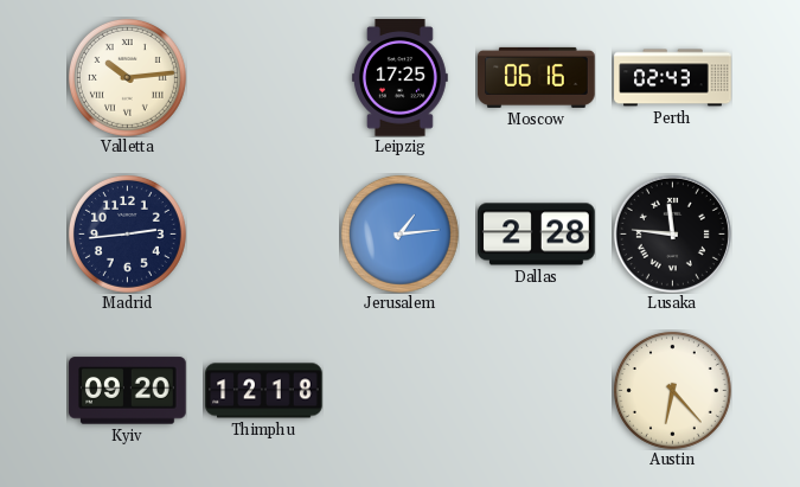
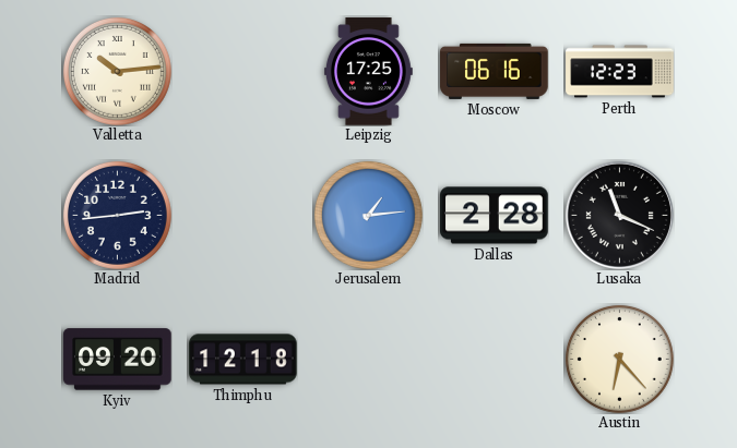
Perth: 02:43 -> 12:23
Lusaka: 11:46 -> 11:19
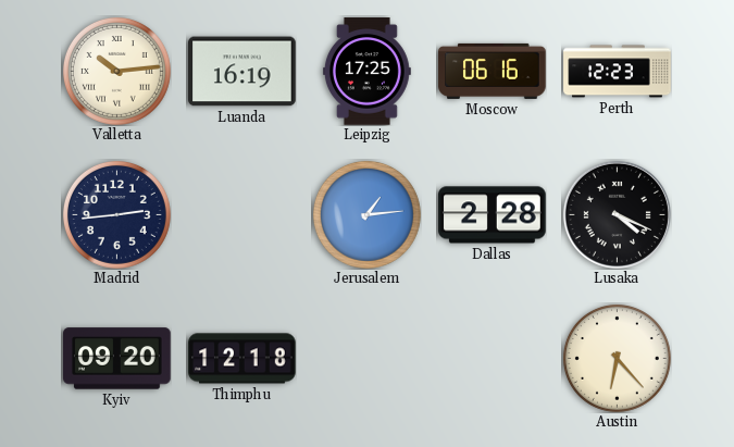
Luanda: none -> 16:19
Lusaka: 11:19 -> 4:19
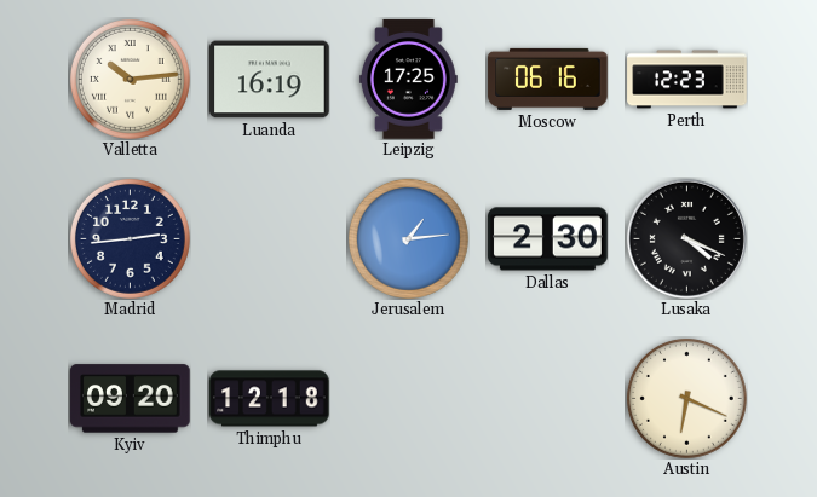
Dallas: 2:28 -> 2:30
Austin: 6:23 -> 6:19
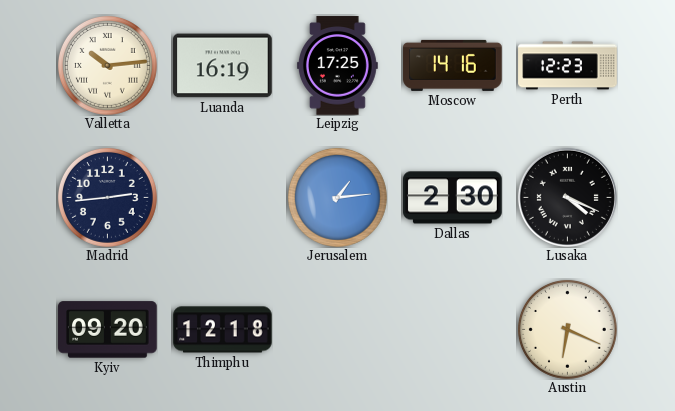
Moscow: 06:16 -> 14:16
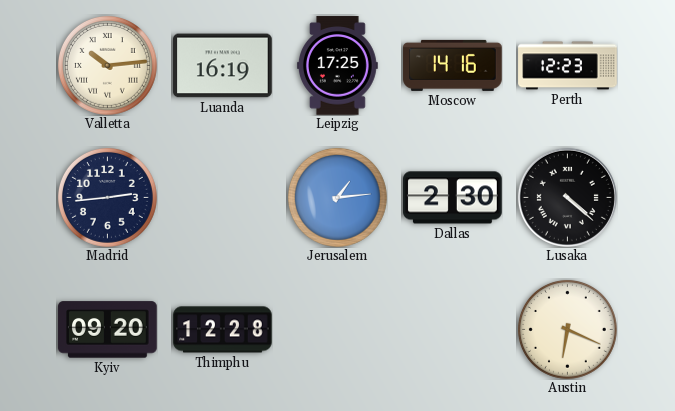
Lusaka: 4:19 -> 4:22
Thimphu: 12:18 -> 12:28
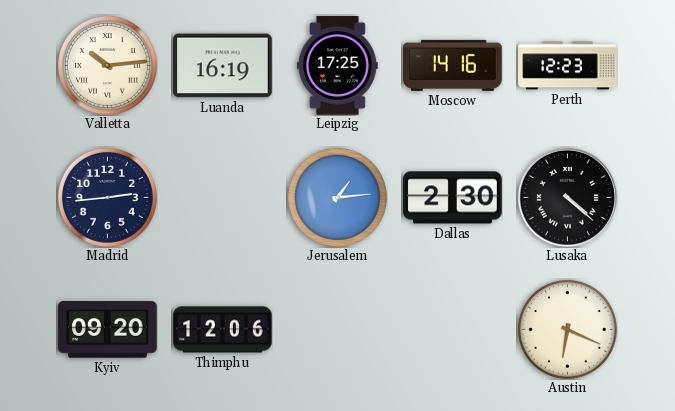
Thimphu: 12:28 -> 12:06
